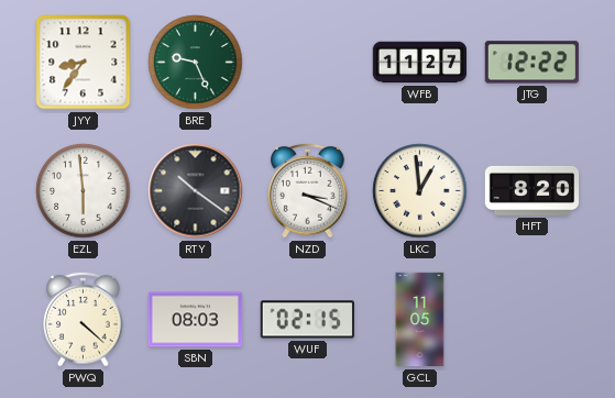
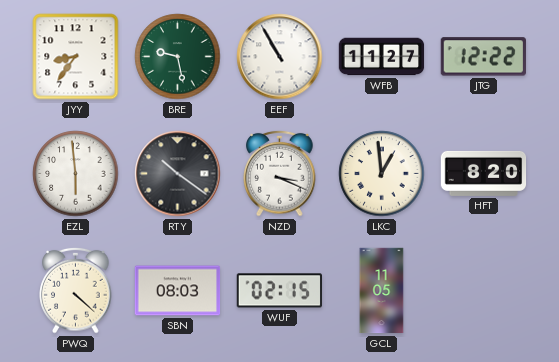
BRE: 9:26 -> 9:28
EEF: none -> 10:55
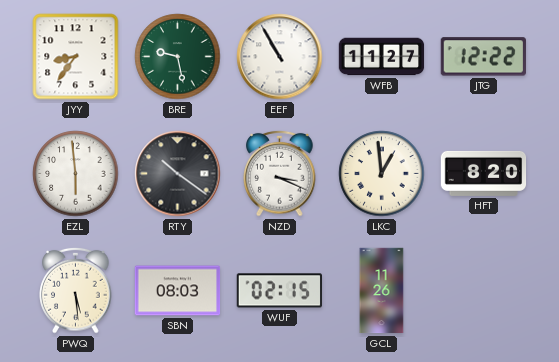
PWQ: 4:22 -> 5:29
GCL: 11:05 -> 11:26
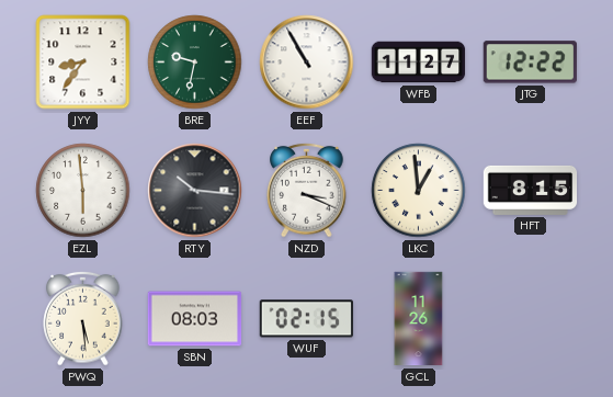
BRE: 9:28 -> 9:32
RTY: 10:21 -> 10:16
HFT: 8:20 -> 8:15
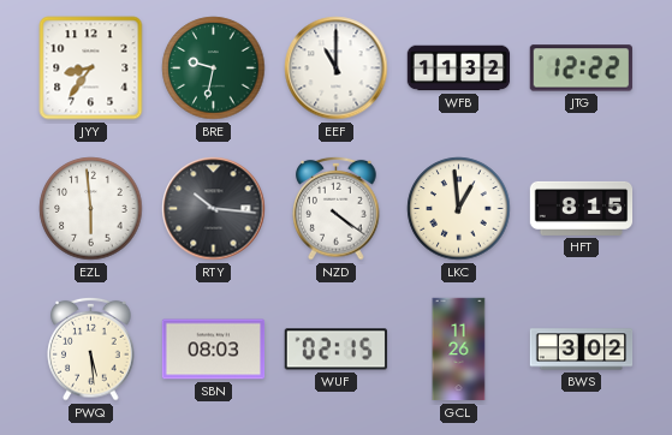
EEF: 10:55 -> 11:00
WFB: 11:27 -> 11:32
NZD: 3:19 -> 4:21
BWS: none -> 3:02
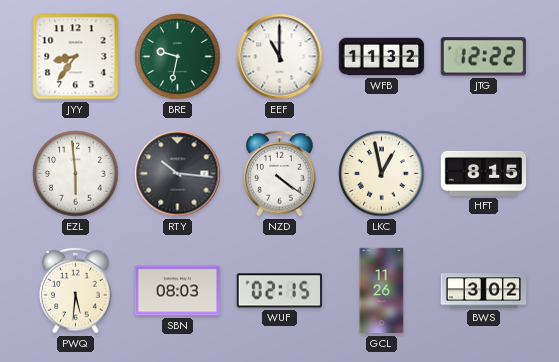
LKC: 12:59 -> 12:58
PWQ: 5:29 -> 5:31
